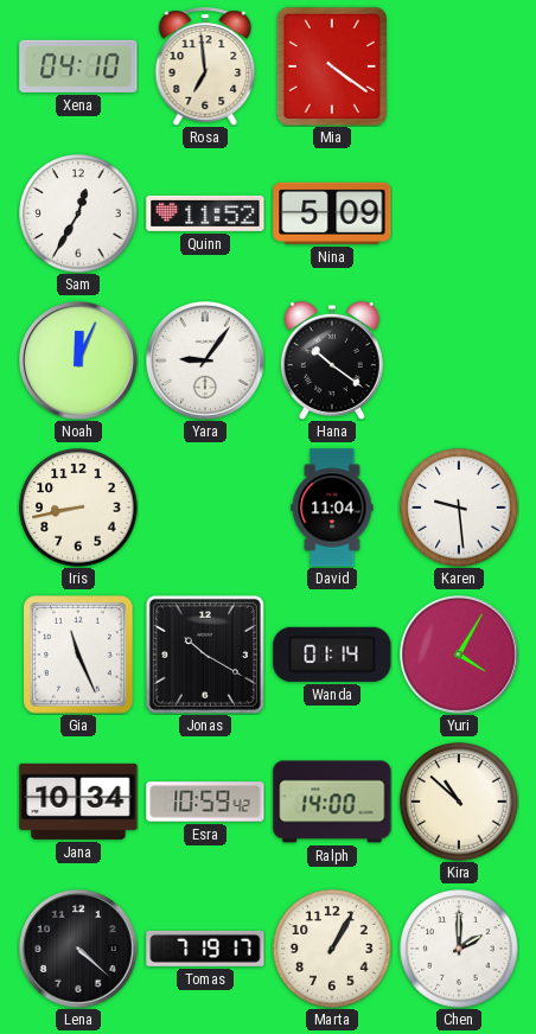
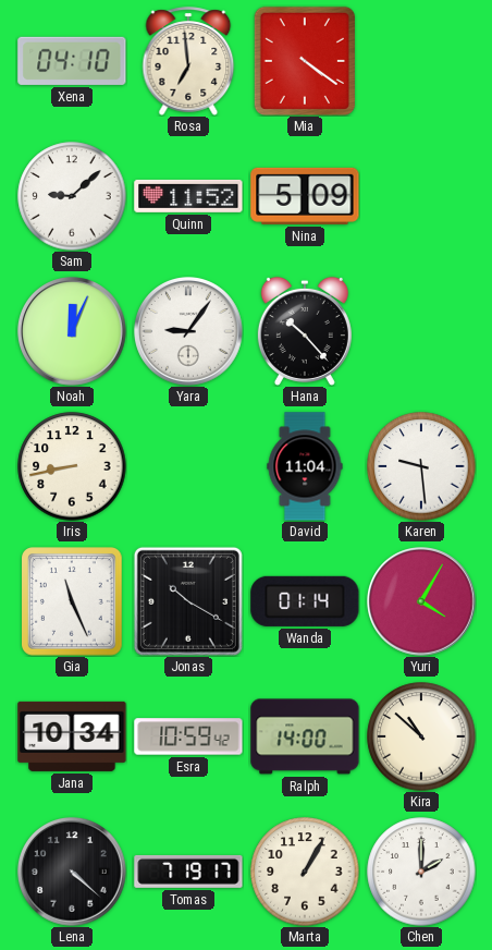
Sam: 12:35 -> 9:08
Hana: 10:21 -> 10:23
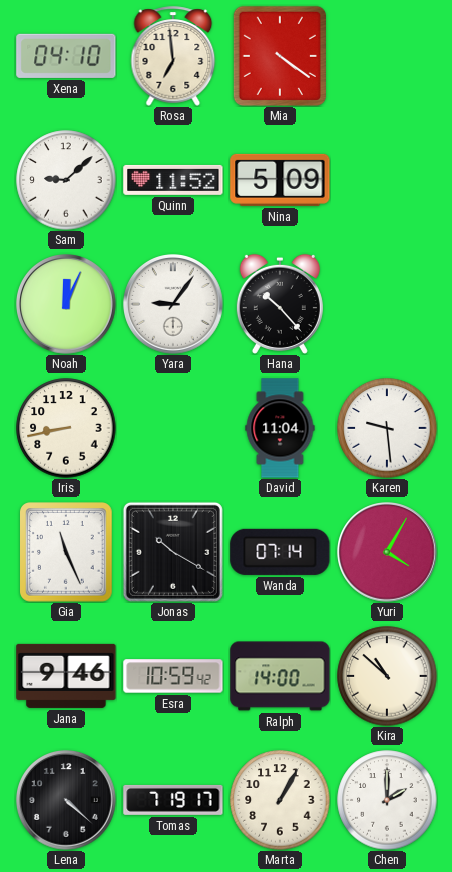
Wanda: 01:14 -> 07:14
Jana: 10:34 -> 9:46
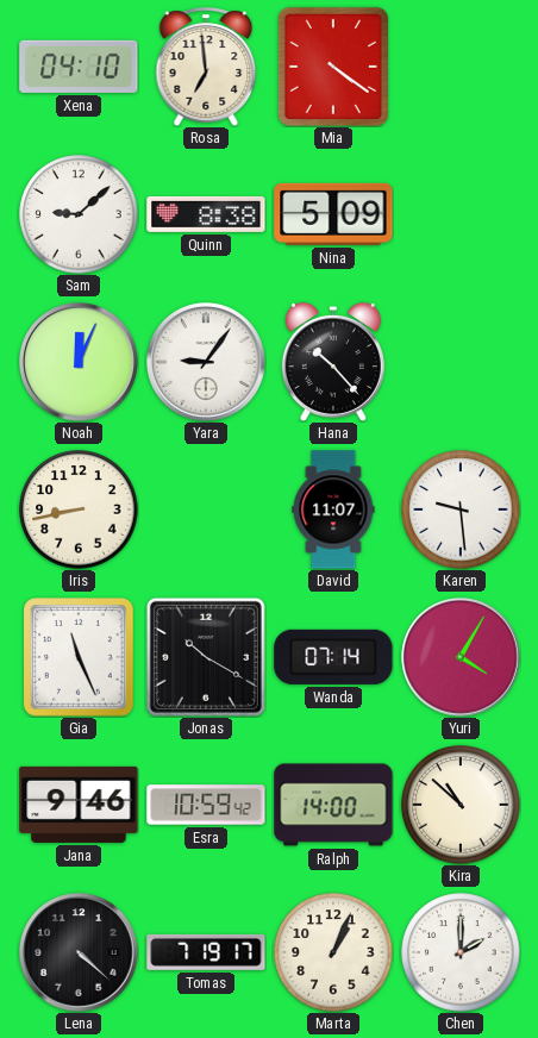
Quinn: 11:52 -> 8:38
David: 11:04 -> 11:07
Marta: 1:05 -> 1:04
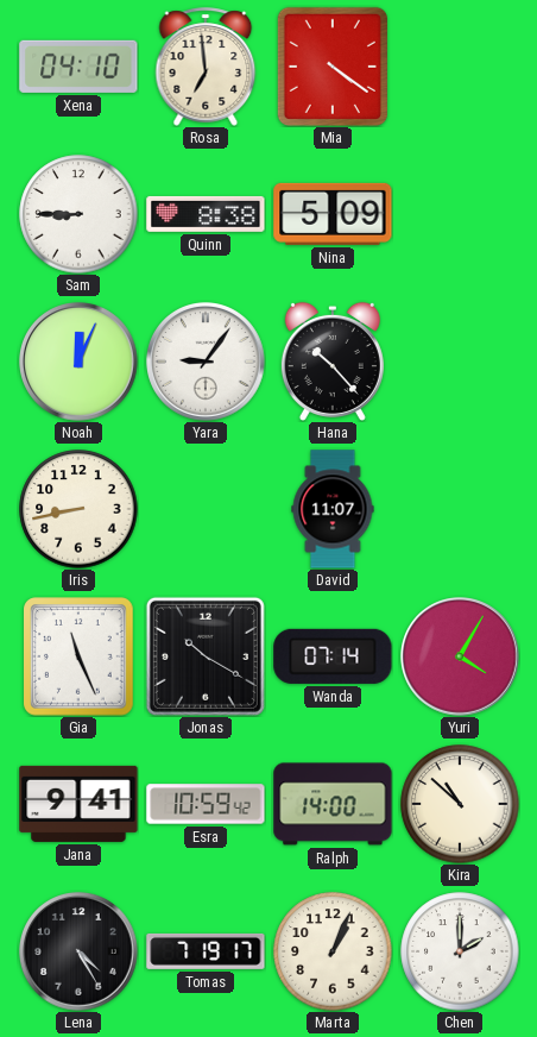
Sam: 9:08 -> 8:45
Karen: 9:29 -> none
Jana: 9:46 -> 9:41
Lena: 4:22 -> 4:25
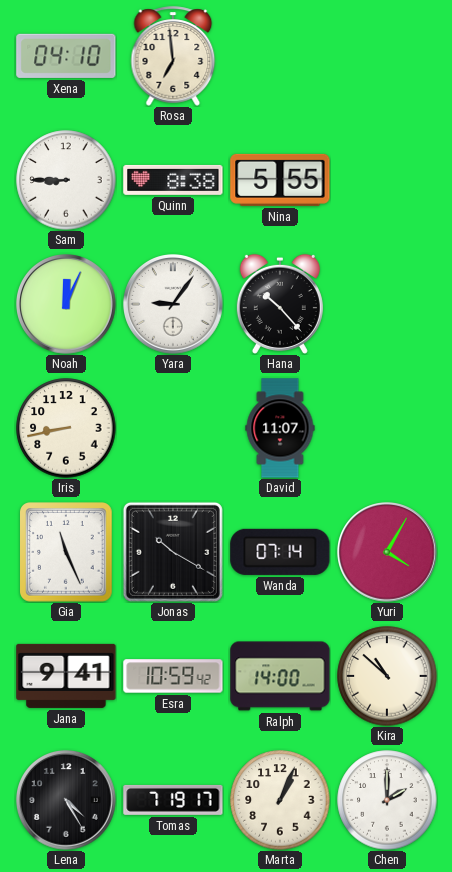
Mia: 4:21 -> none
Nina: 5:09 -> 5:55
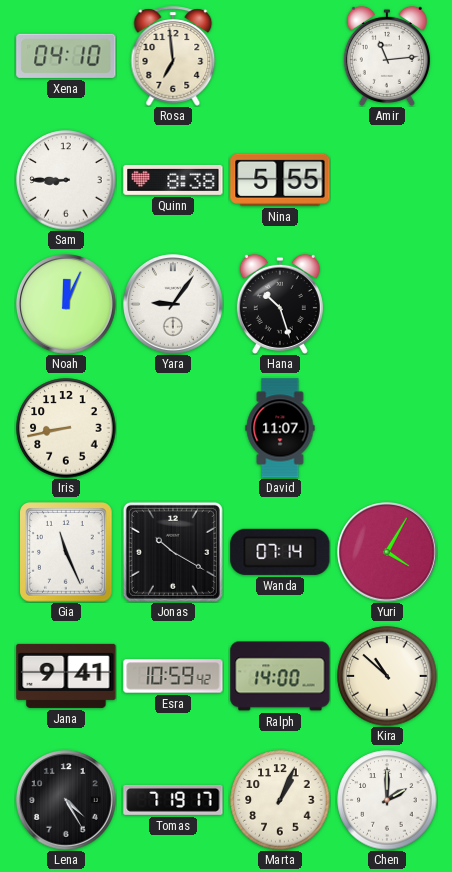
Amir: none -> 11:14
Hana: 10:23 -> 10:27
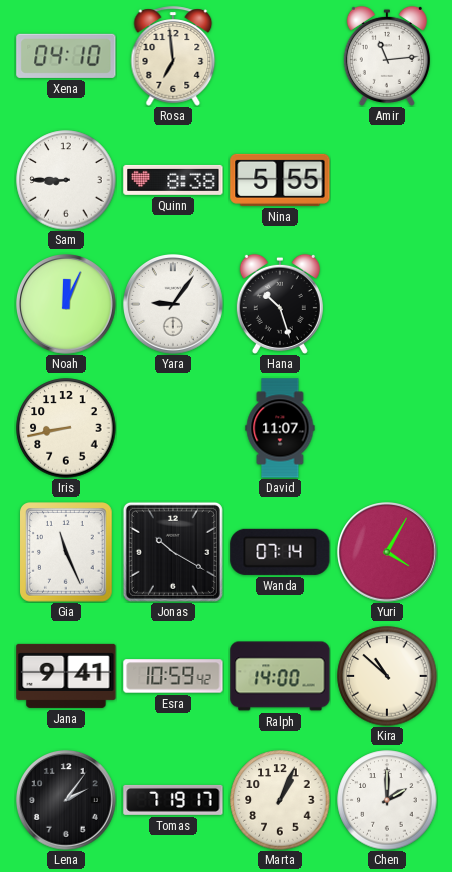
Lena: 4:25 -> 2:06
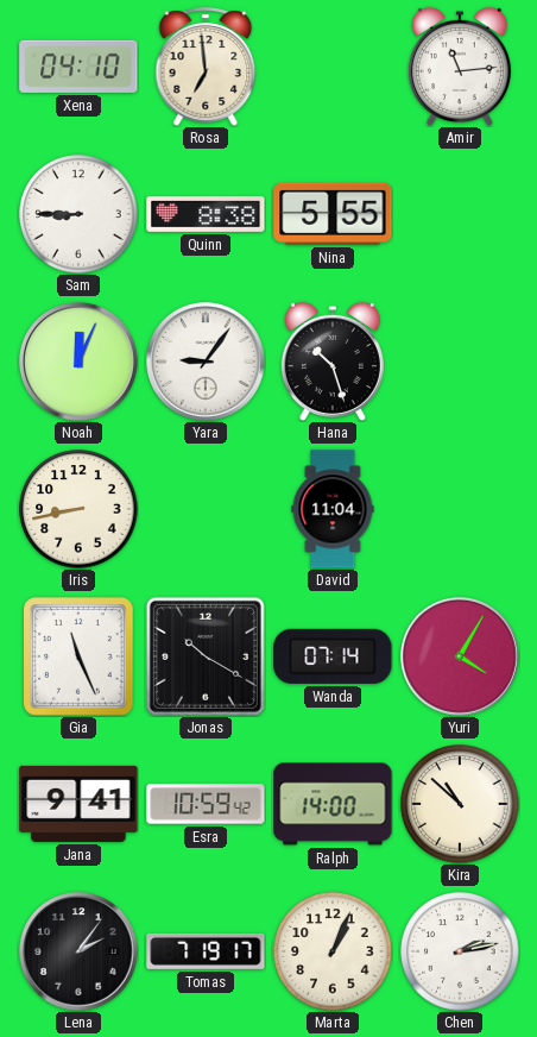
David: 11:07 -> 11:04
Chen: 2:00 -> 2:13
